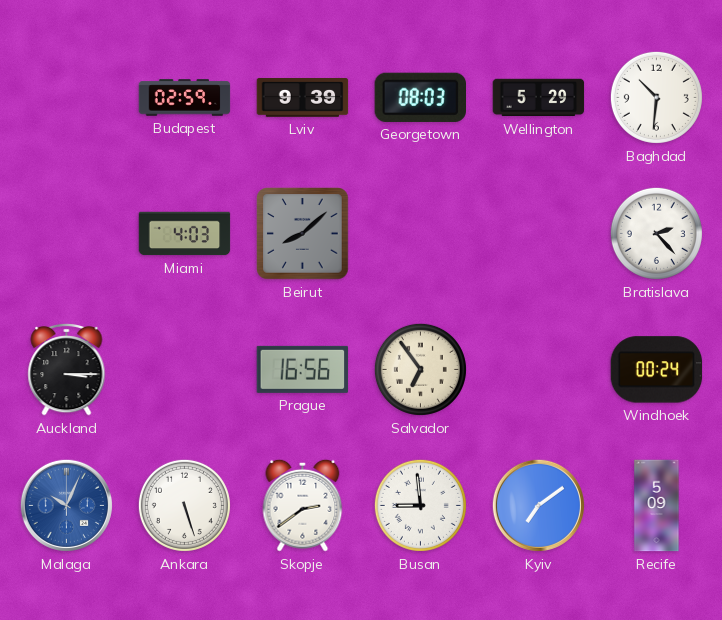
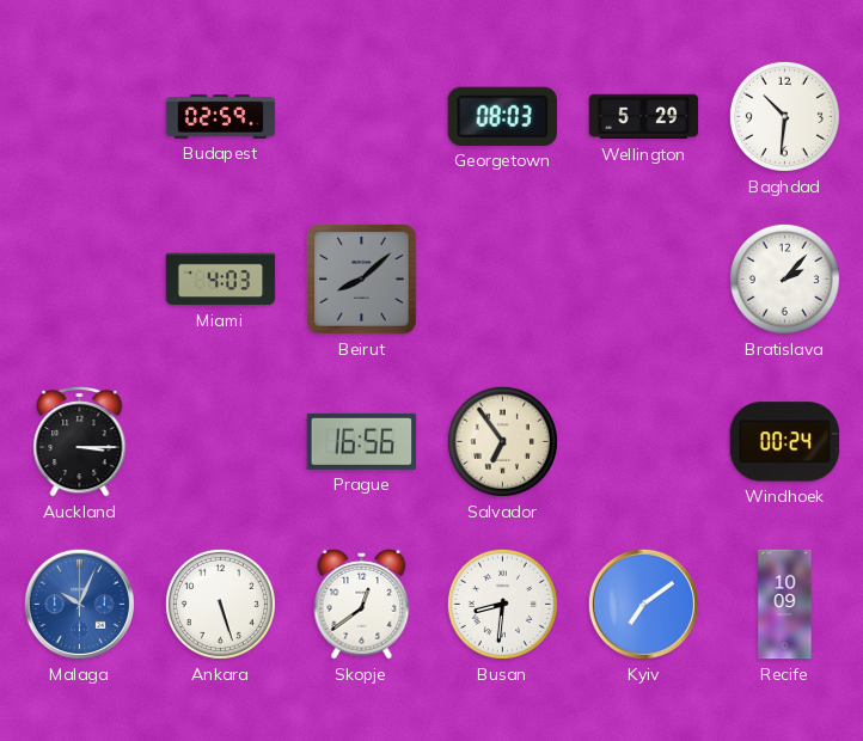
Lviv: 9:39 -> none
Bratislava: 2:23 -> 2:07
Skopje: 2:39 -> 12:39
Busan: 8:59 -> 8:31
Recife: 5:09 -> 10:09
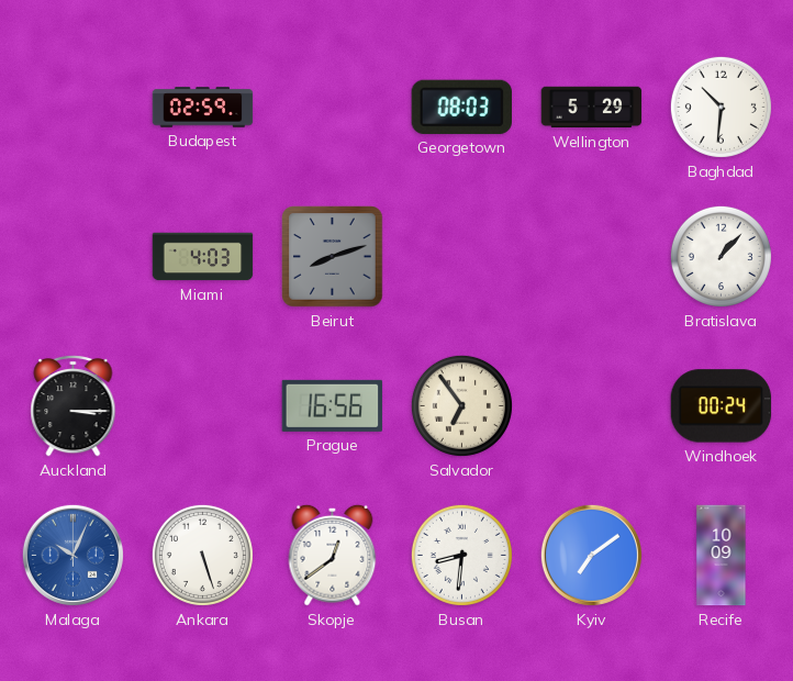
Beirut: 8:08 -> 8:12
Bratislava: 2:07 -> 1:07
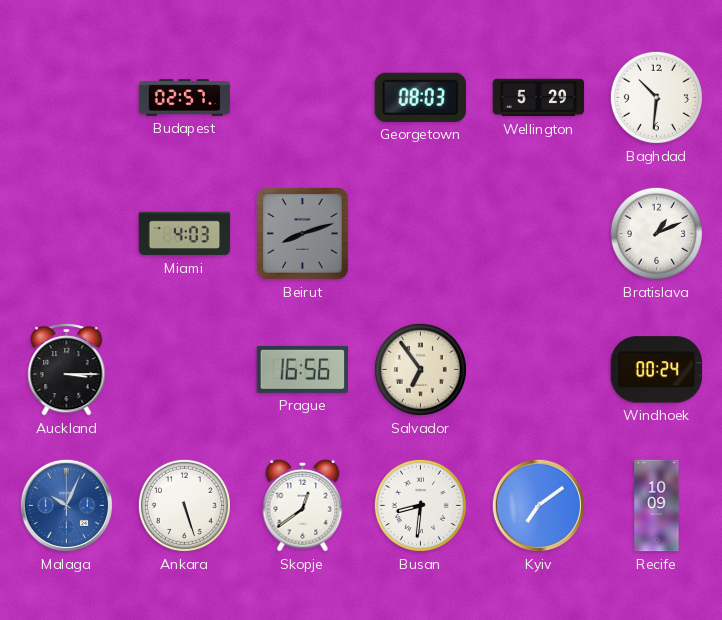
Budapest: 02:59 -> 02:57
Bratislava: 1:07 -> 1:11
